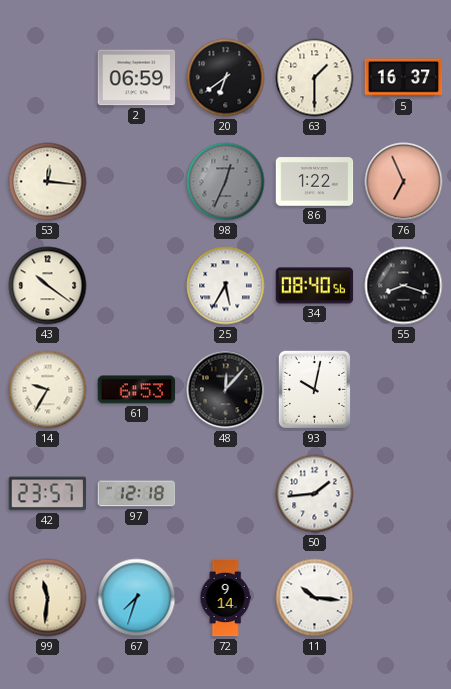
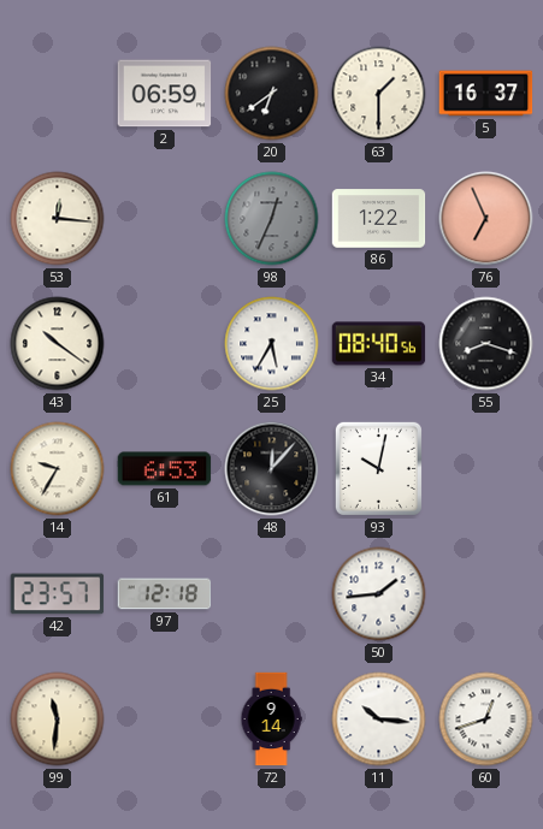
67: 7:33 -> none
60: none -> 12:42
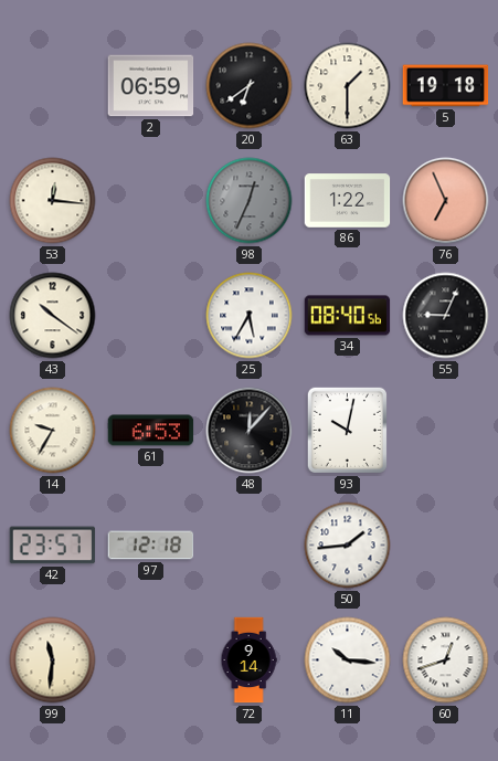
5: 16:37 -> 19:18
55: 8:18 -> 9:04
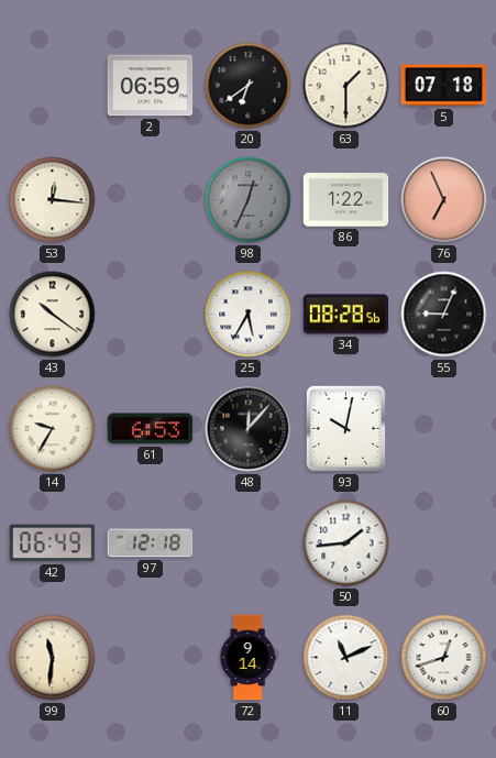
5: 19:18 -> 07:18
34: 08:40 -> 08:28
42: 23:57 -> 06:49
11: 10:16 -> 11:11
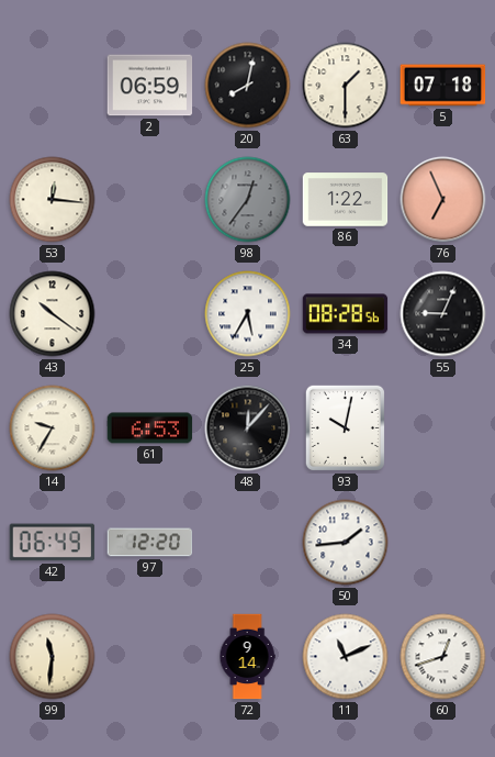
20: 6:39 -> 8:02
98: 12:34 -> 12:36
97: 12:18 -> 12:20
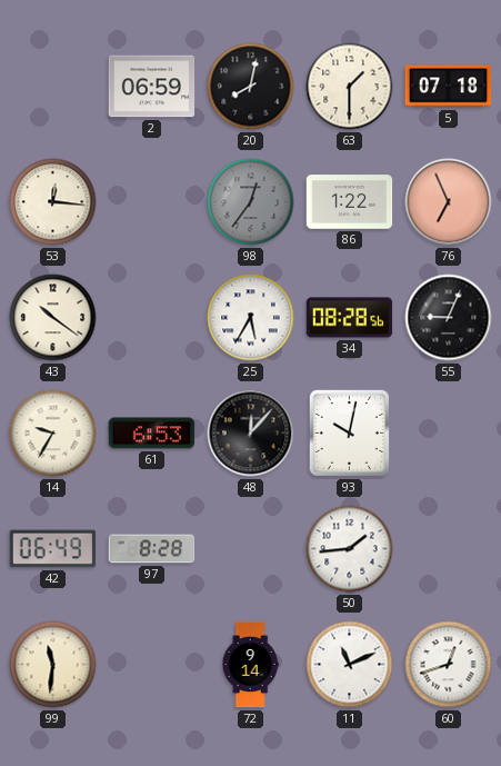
97: 12:20 -> 8:28
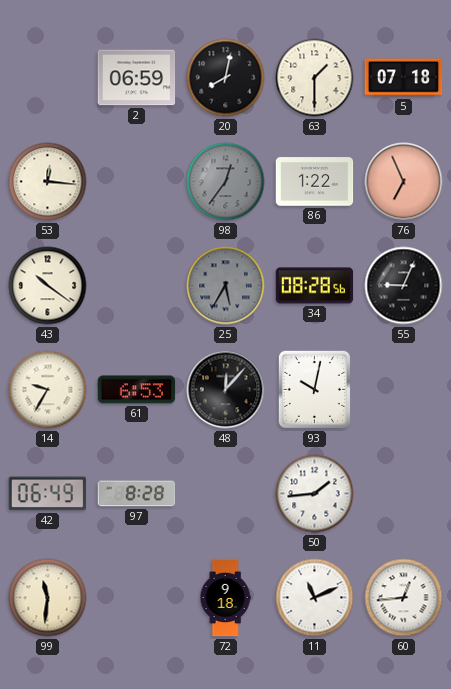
25 dial: white -> grey
72: 9:14 -> 9:18
60: 12:42 -> 12:44
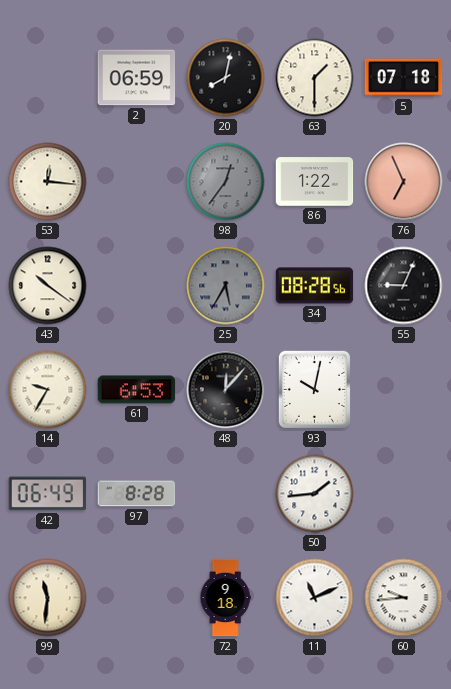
60: 12:44 -> 9:44
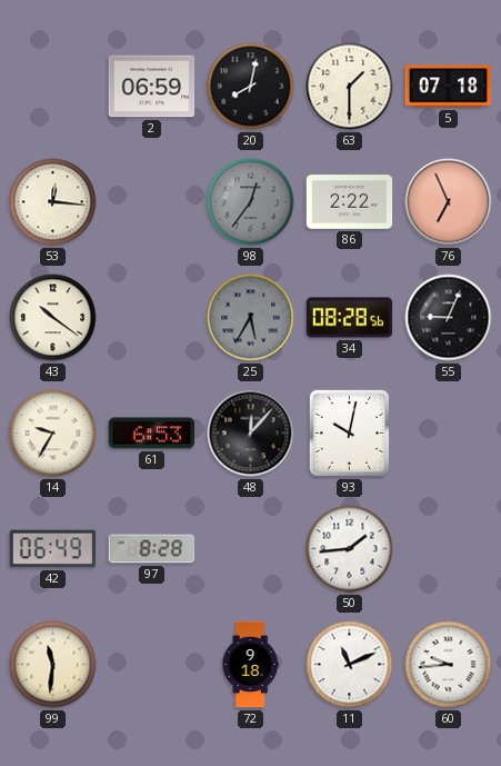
86: 1:22 -> 2:22
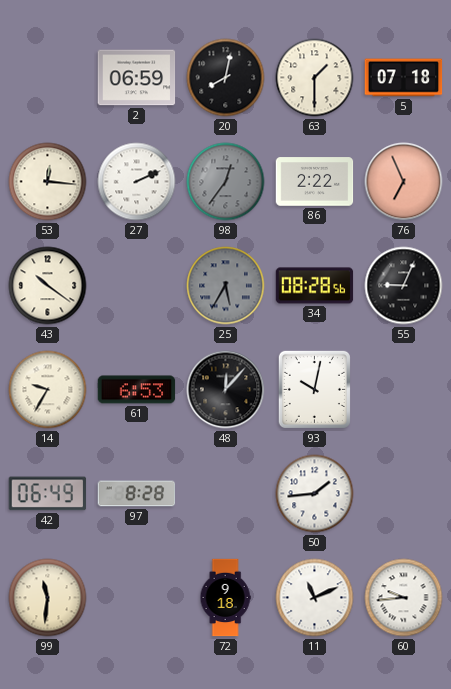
27: none -> 2:11
